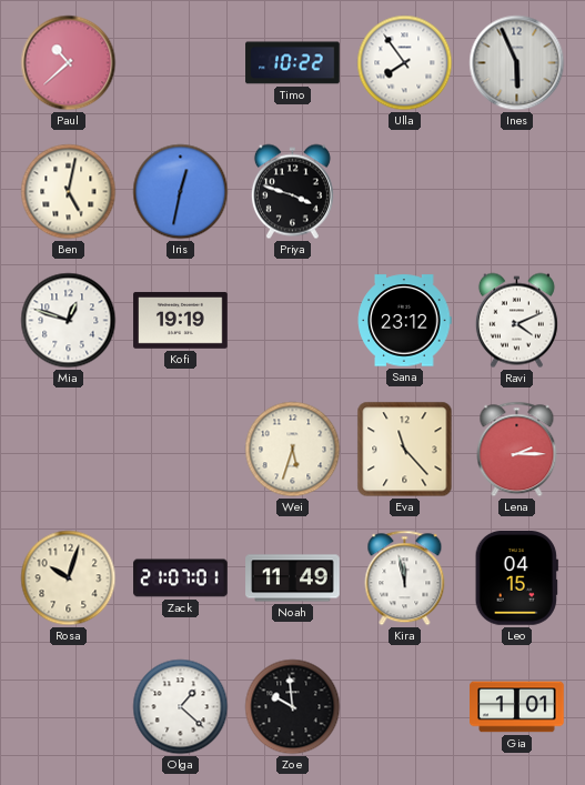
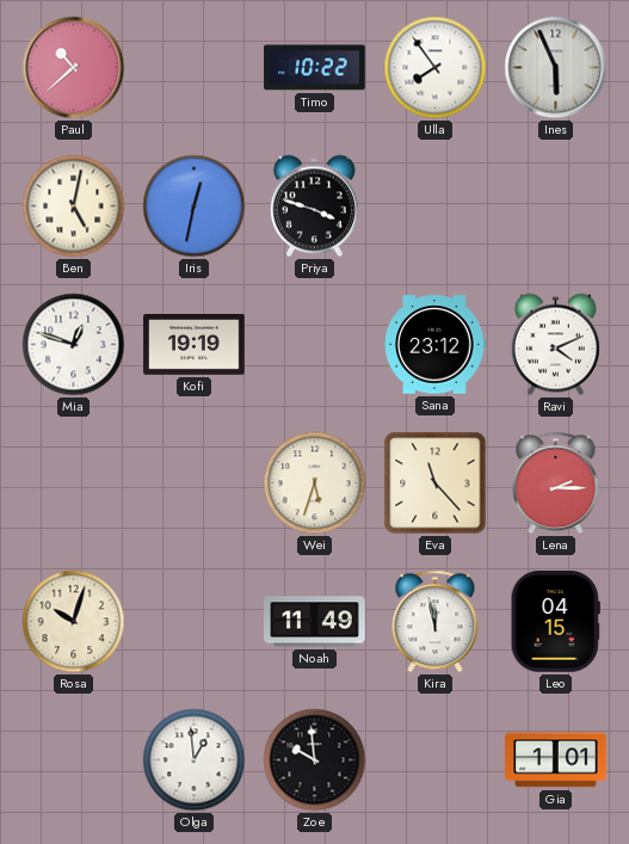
Zack: 21:07 -> none
Olga: 1:22 -> 12:59
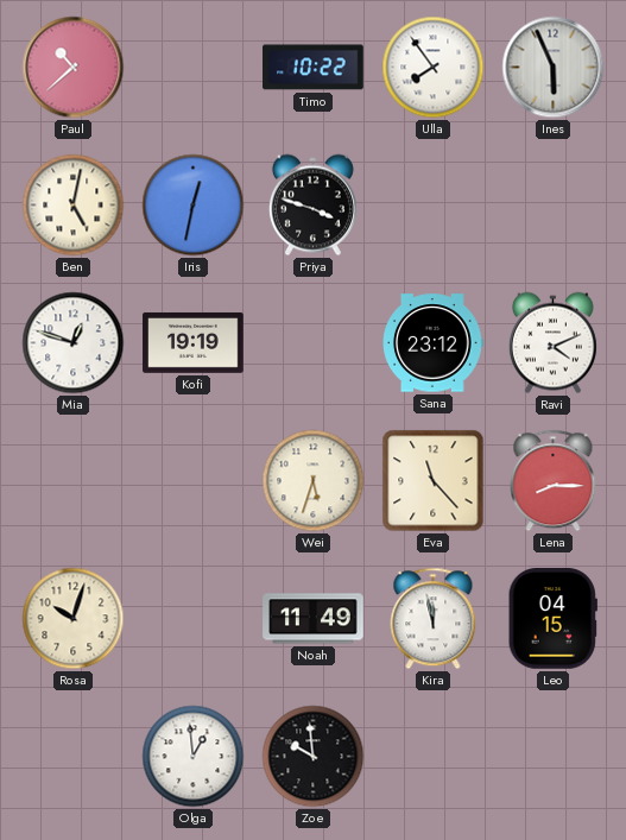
Lena: 2:15 -> 8:15
Gia: 1:01 -> none
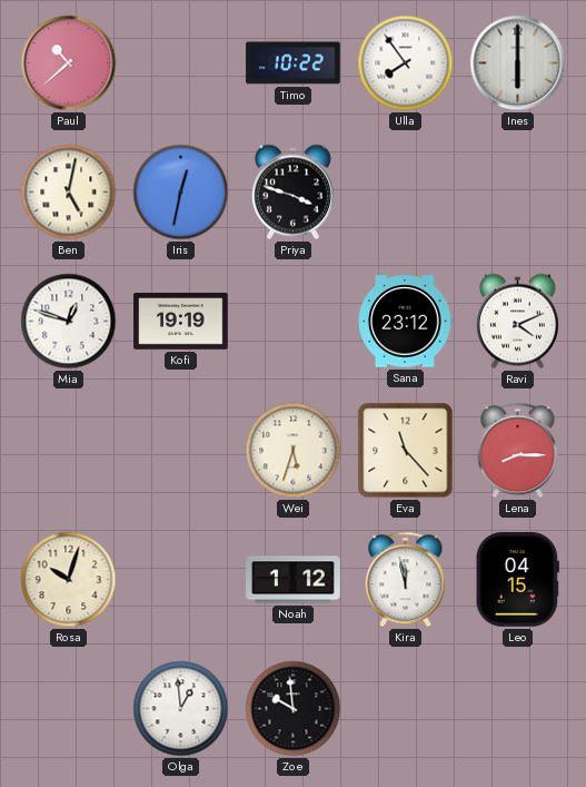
Ines: 5:56 -> 6:00
Noah: 11:49 -> 1:12
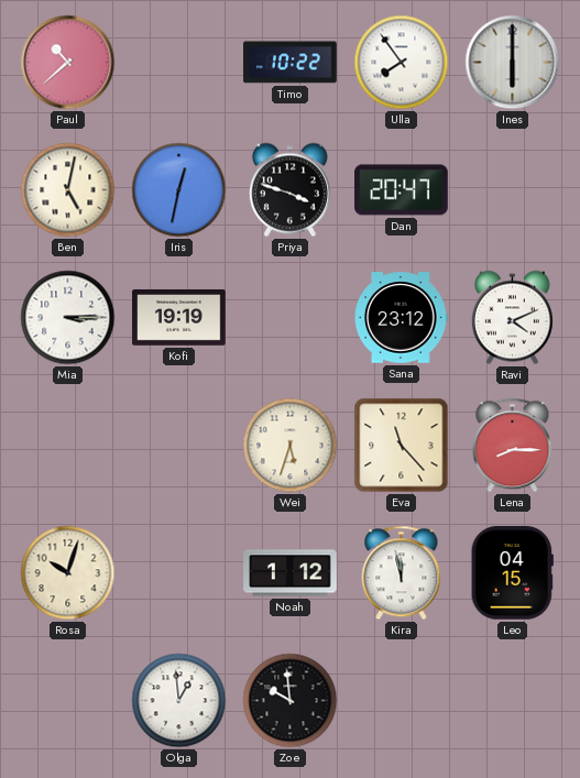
Dan: none -> 20:47
Mia: 12:48 -> 3:15
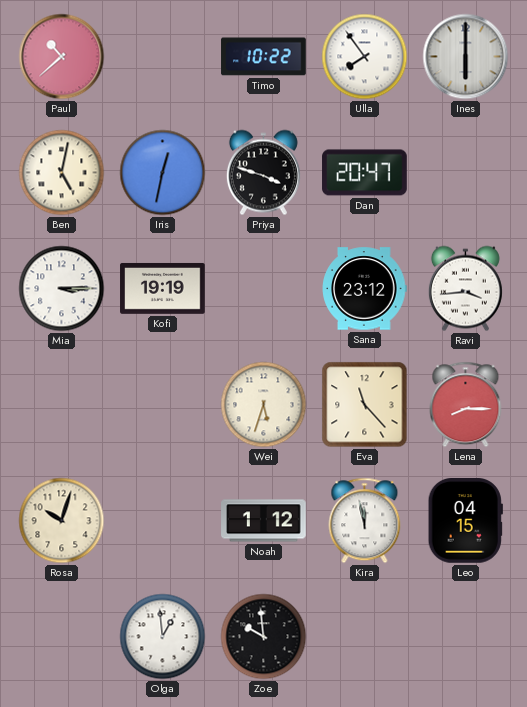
Ravi: 4:11 -> 3:44
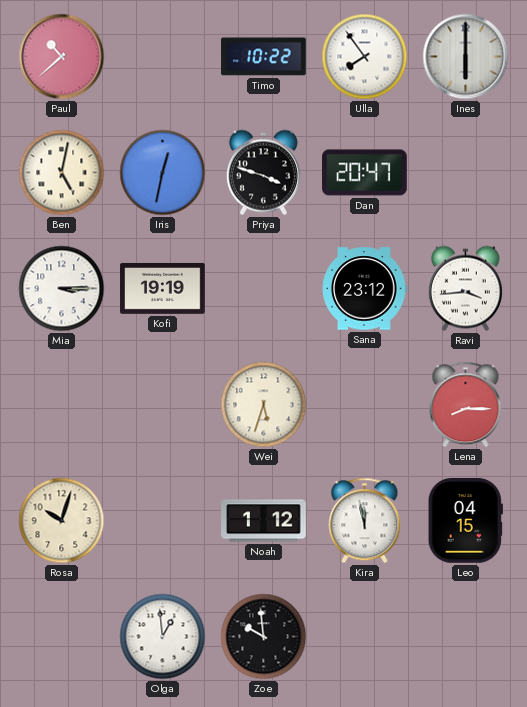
Eva: 11:23 -> none
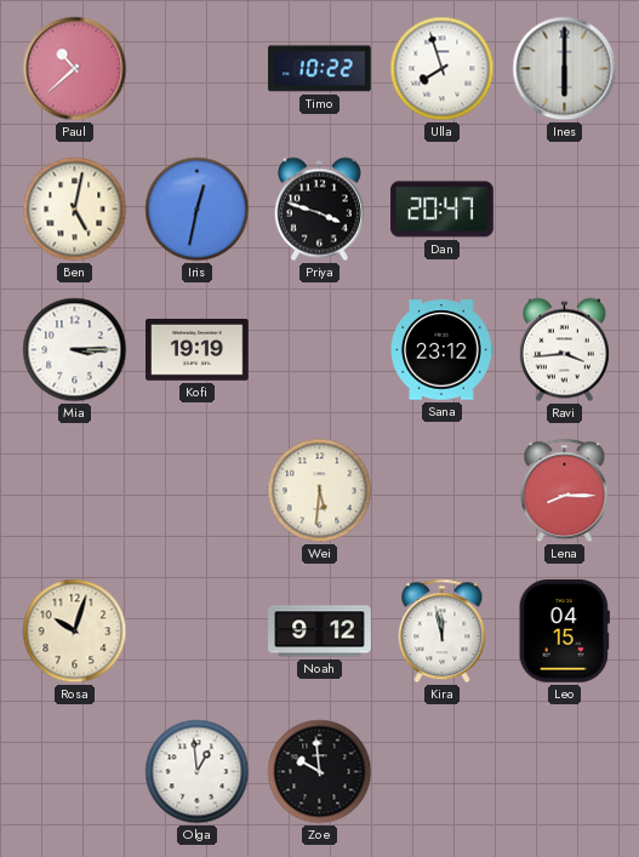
Ulla: 7:54 -> 7:57
Wei: 5:33 -> 5:31
Noah: 1:12 -> 9:12
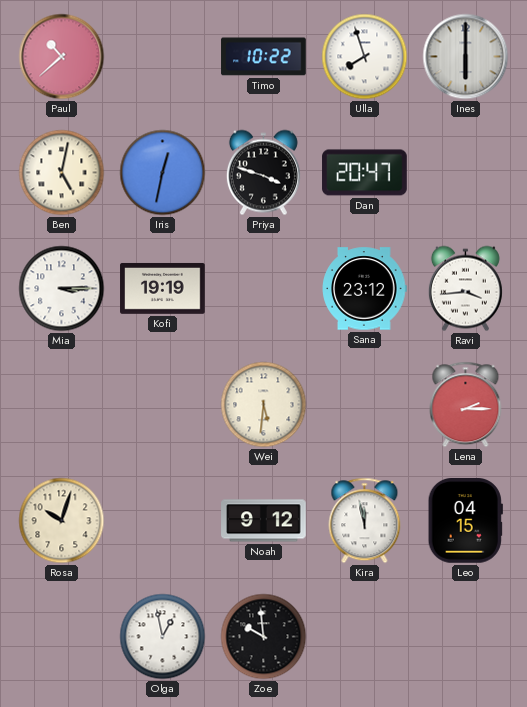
Lena: 8:15 -> 2:15
Olga: 12:59 -> 12:58
